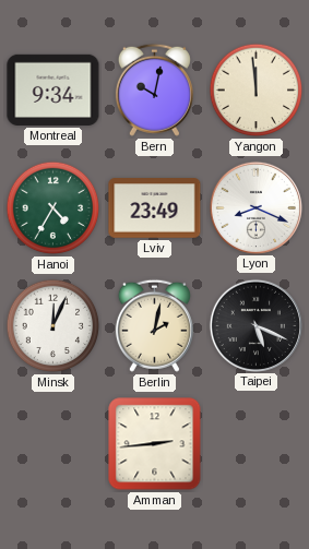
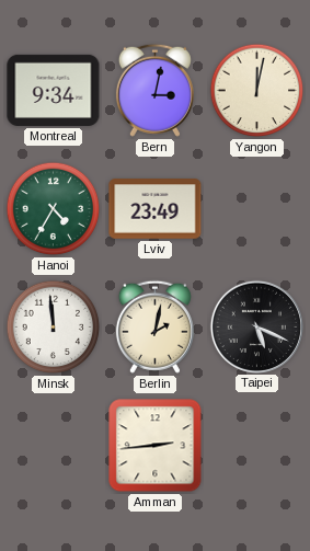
Bern: 10:02 -> 3:02
Yangon: 11:59 -> 12:02
Lyon: 8:19 -> none
Minsk: 12:04 -> 11:59
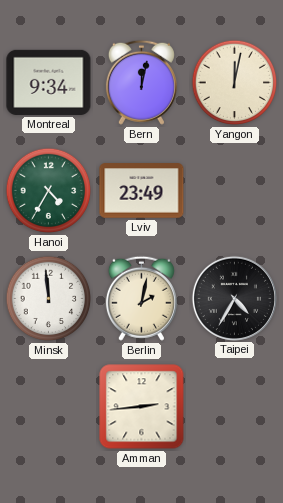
Bern: 3:02 -> 12:02
Taipei: 5:19 -> 4:35
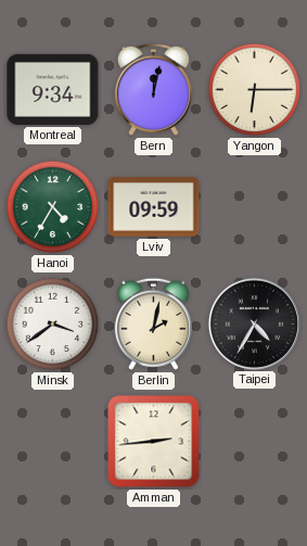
Yangon: 12:02 -> 6:15
Lviv: 23:49 -> 09:59
Minsk: 11:59 -> 3:39
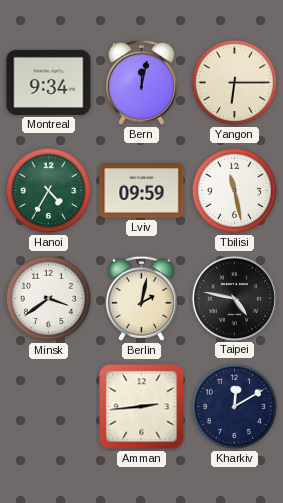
Tbilisi: none -> 11:28
Taipei: 4:35 -> 4:47
Kharkiv: none -> 12:10
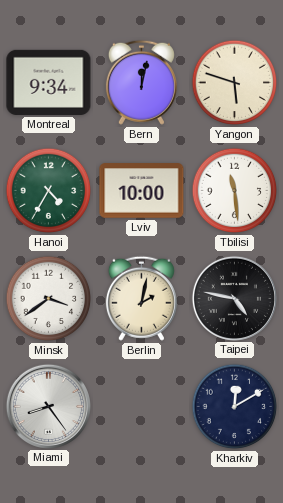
Yangon: 6:15 -> 5:48
Lviv: 09:59 -> 10:00
Tbilisi: 11:28 -> 11:29
Miami: none -> 8:24
Amman: 2:44 -> none
